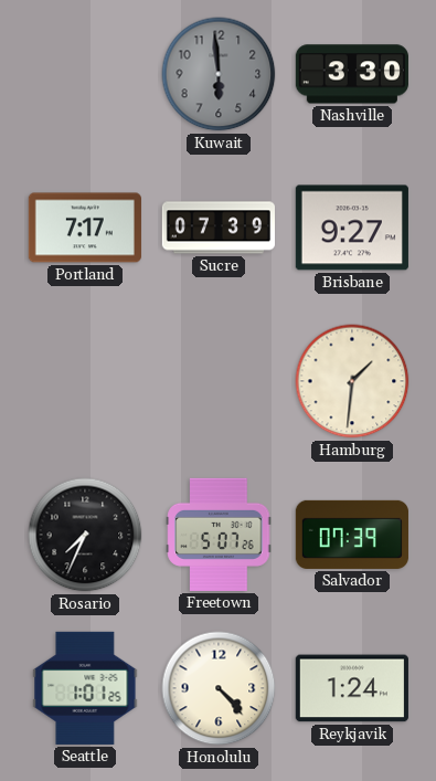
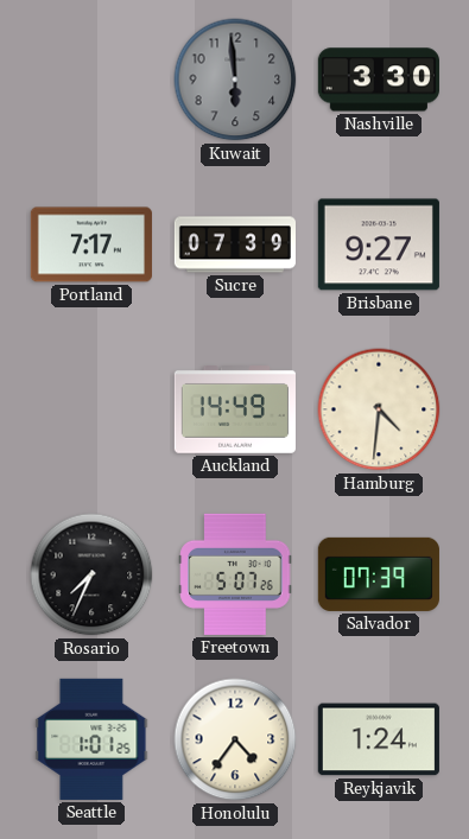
Auckland: none -> 14:49
Hamburg: 1:31 -> 4:31
Honolulu: 4:23 -> 4:36
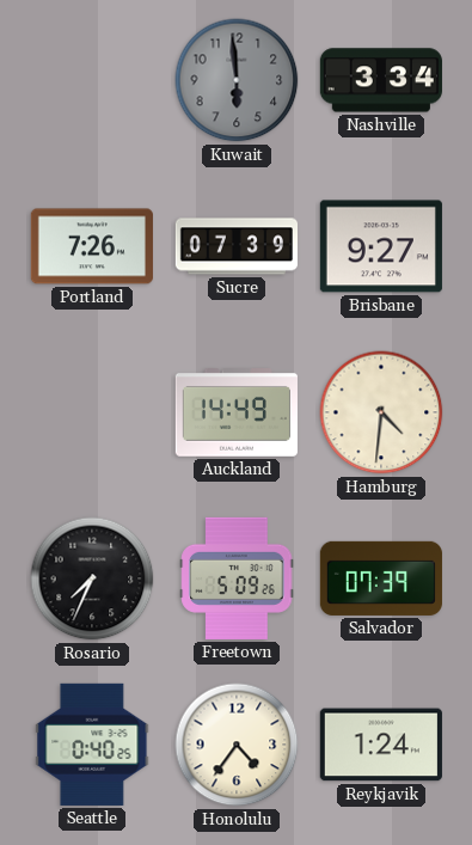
Nashville: 3:30 -> 3:34
Portland: 7:17 -> 7:26
Freetown: 5:07 -> 5:09
Seattle: 1:01 -> 0:40
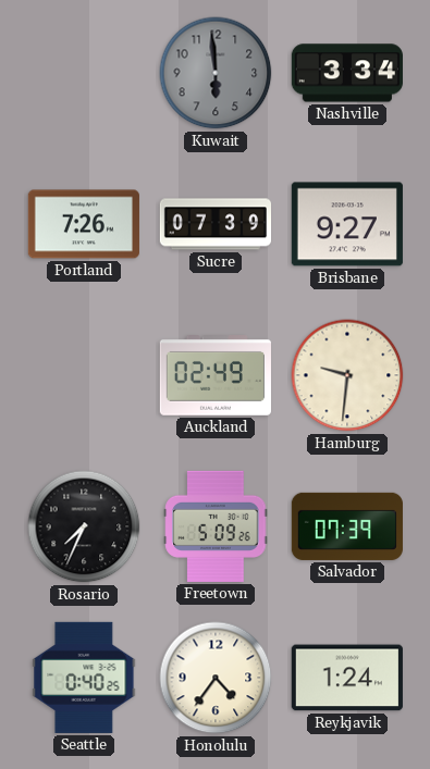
Auckland: 14:49 -> 02:49
Hamburg: 4:31 -> 9:31
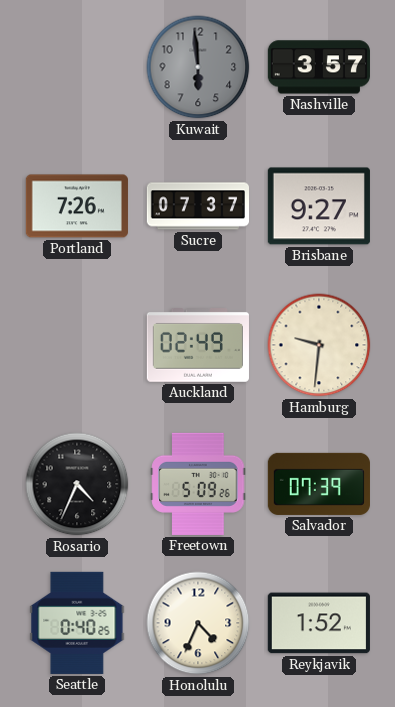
Nashville: 3:34 -> 3:57
Sucre: 07:39 -> 07:37
Rosario: 7:34 -> 4:34
Honolulu: 4:36 -> 4:34
Reykjavik: 1:24 -> 1:52
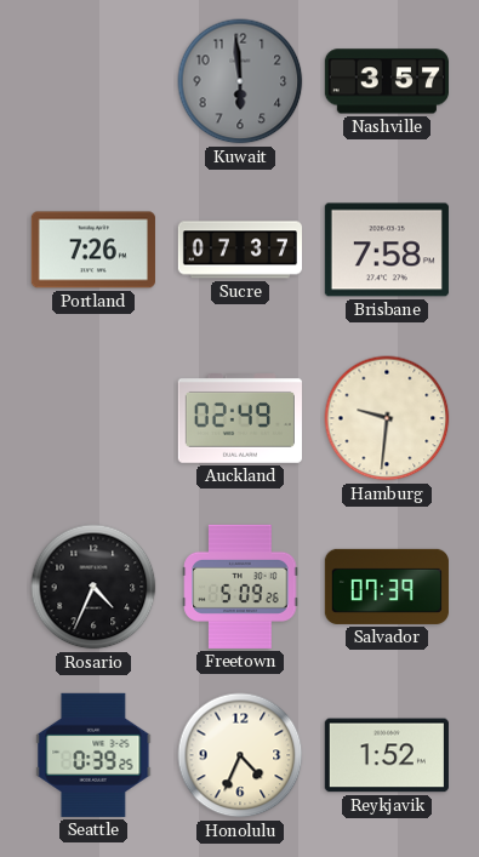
Brisbane: 9:27 -> 7:58
Seattle: 0:40 -> 0:39
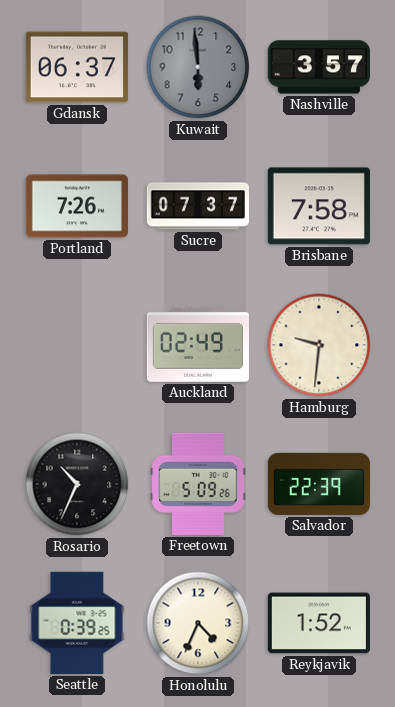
Gdansk: none -> 06:37
Rosario: 4:34 -> 10:34
Salvador: 07:39 -> 22:39
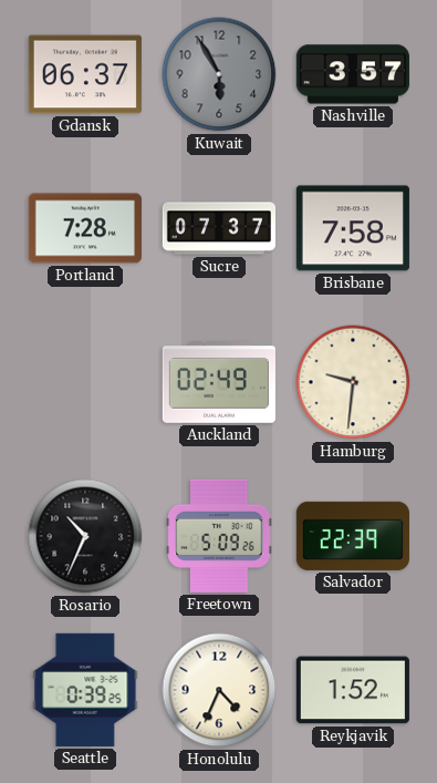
Kuwait: 5:59 -> 5:55
Portland: 7:26 -> 7:28
